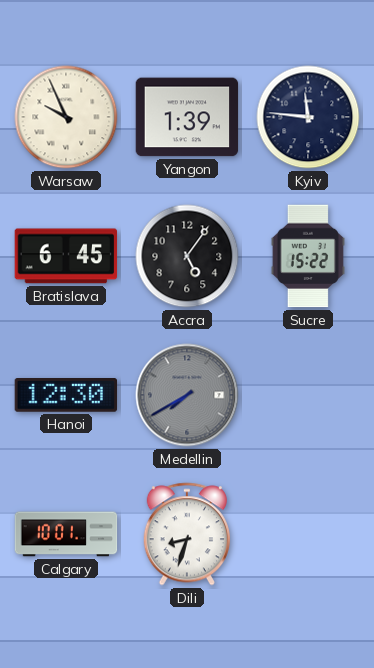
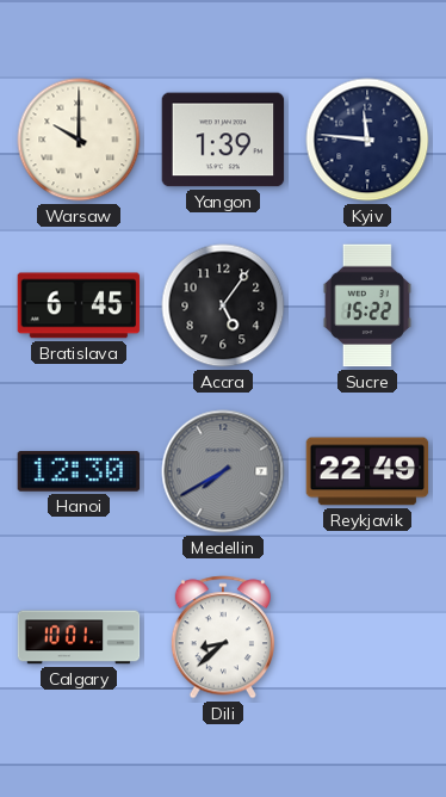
Warsaw: 9:56 -> 10:00
Reykjavik: none -> 22:49
Dili: 8:33 -> 8:38
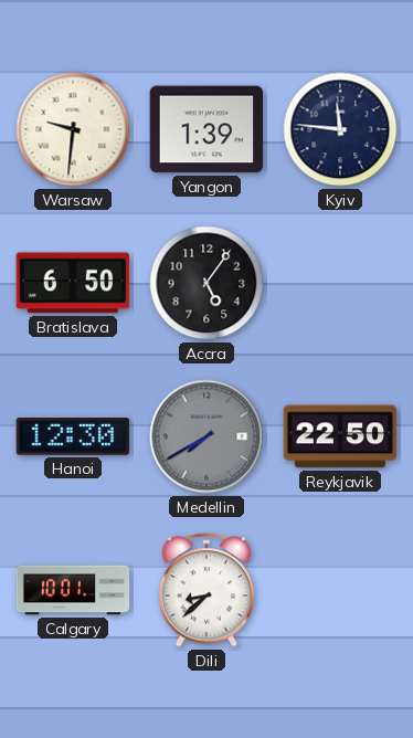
Warsaw: 10:00 -> 9:31
Bratislava: 6:45 -> 6:50
Sucre: 15:22 -> none
Reykjavik: 22:49 -> 22:50
